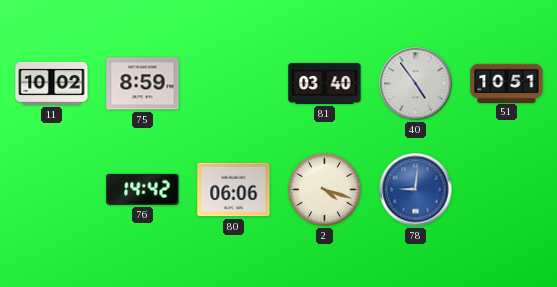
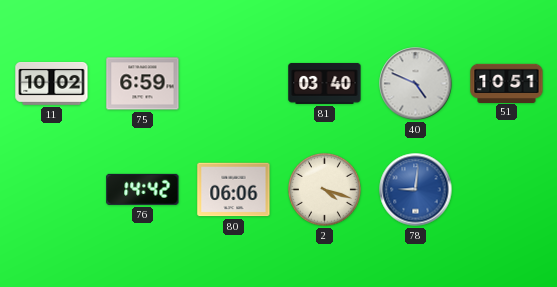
75: 8:59 -> 6:59
40: 4:54 -> 4:49
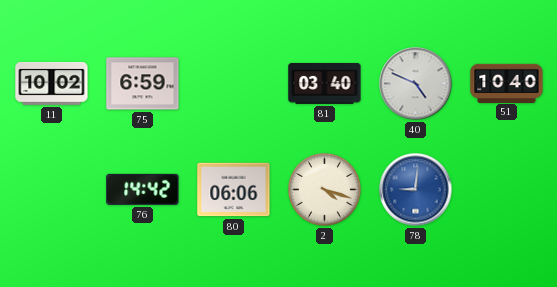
51: 10:51 -> 10:40
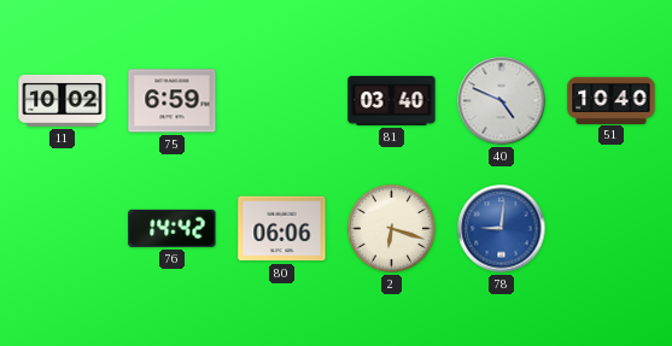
2: 4:18 -> 6:18
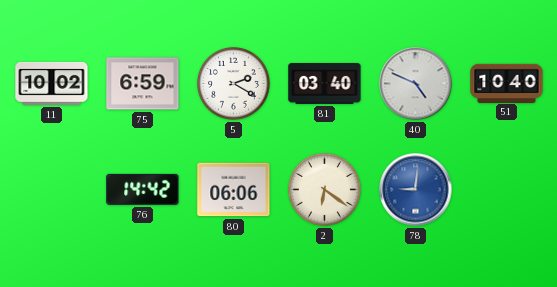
5: none -> 2:20
2: 6:18 -> 6:21
